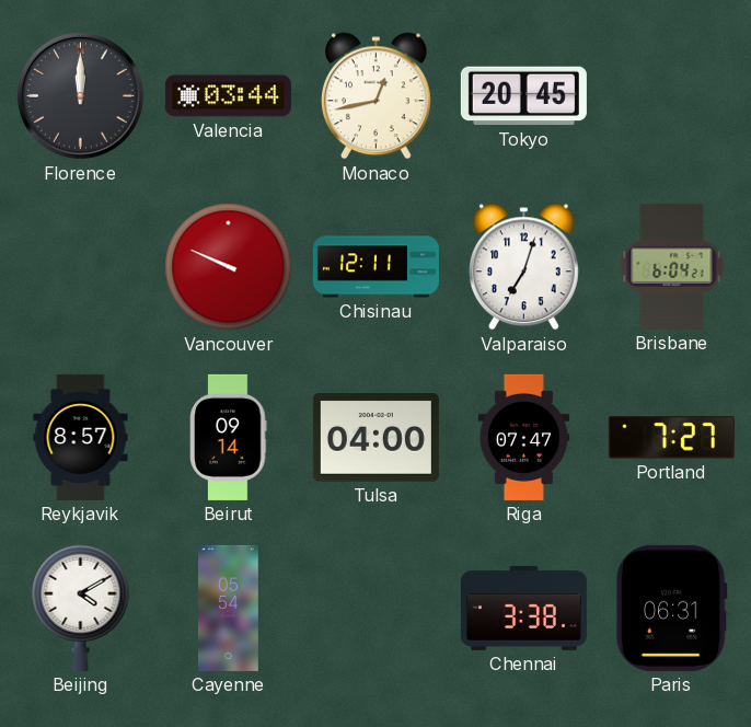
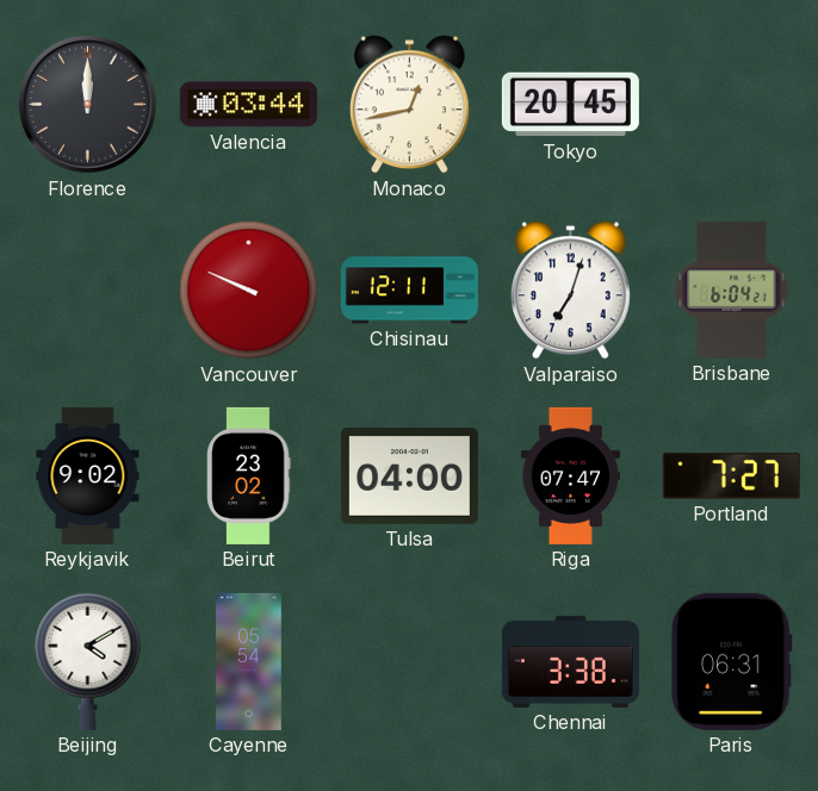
Reykjavik: 8:57 -> 9:02
Beirut: 09:14 -> 23:02
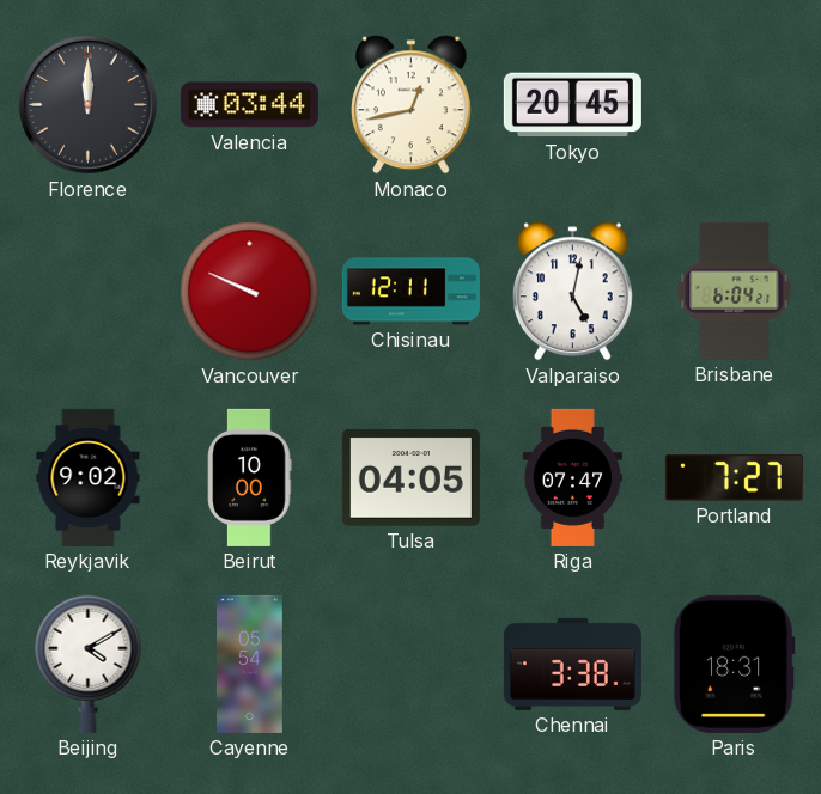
Valparaiso: 7:03 -> 5:02
Beirut: 23:02 -> 10:00
Tulsa: 04:00 -> 04:05
Paris: 06:31 -> 18:31
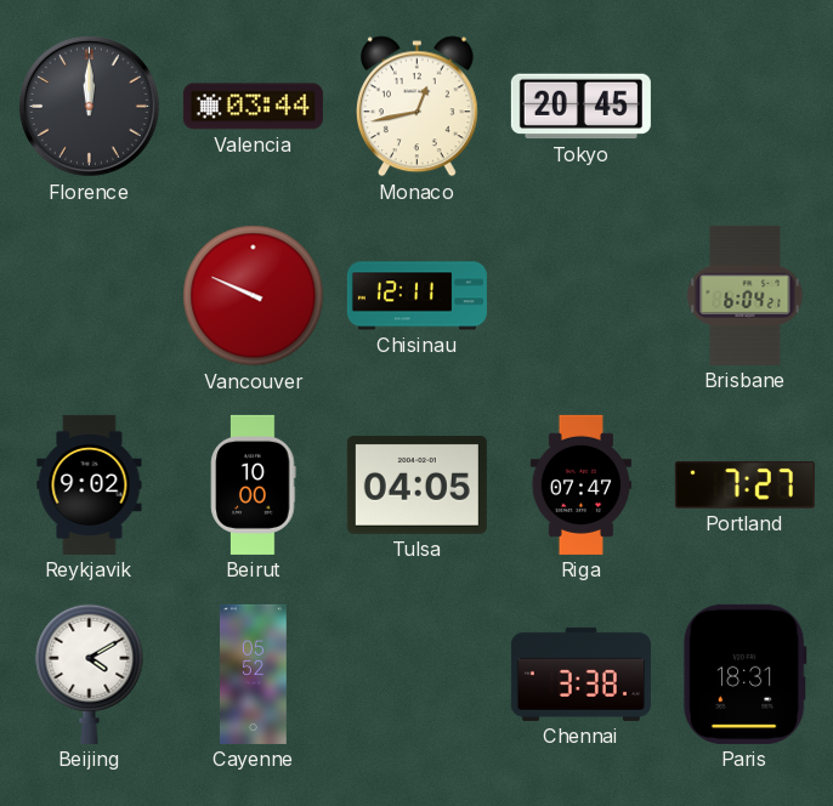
Valparaiso: 5:02 -> none
Cayenne: 05:54 -> 05:52
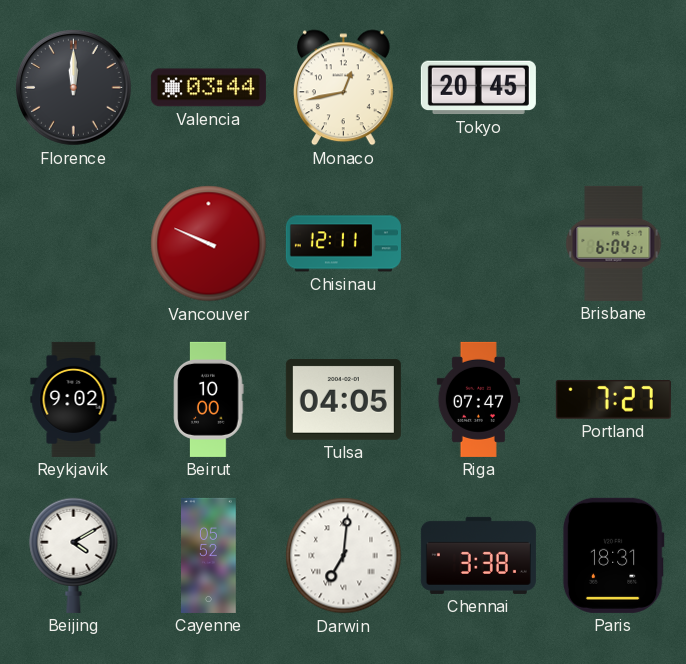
Darwin: none -> 7:01
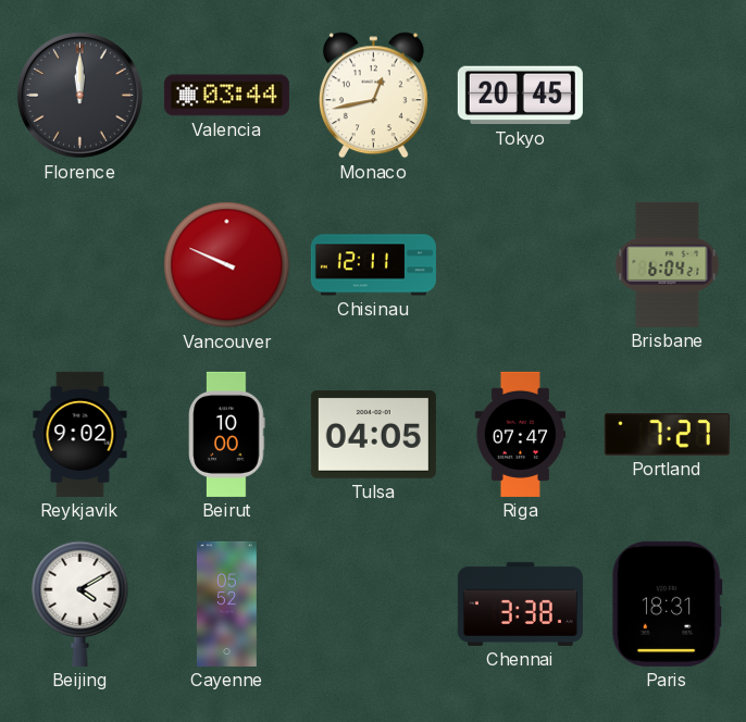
Darwin: 7:01 -> none
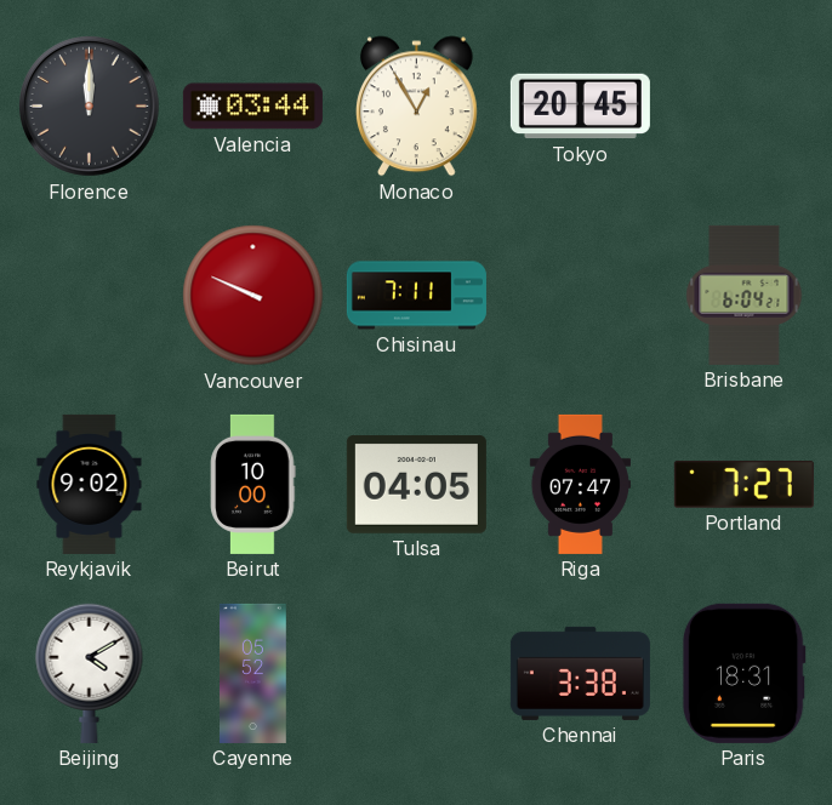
Monaco: 12:43 -> 12:55
Chisinau: 12:11 -> 7:11
